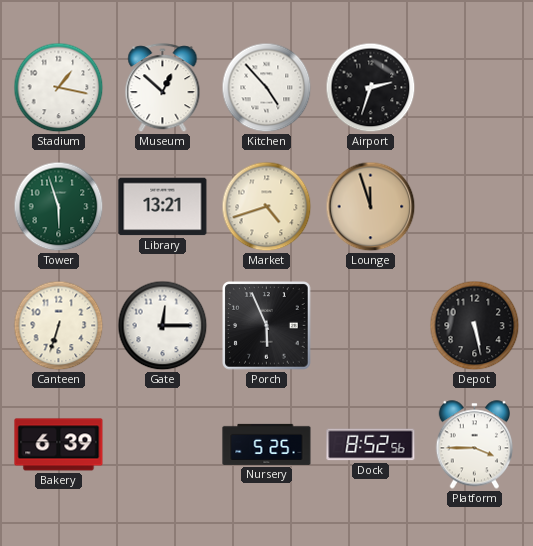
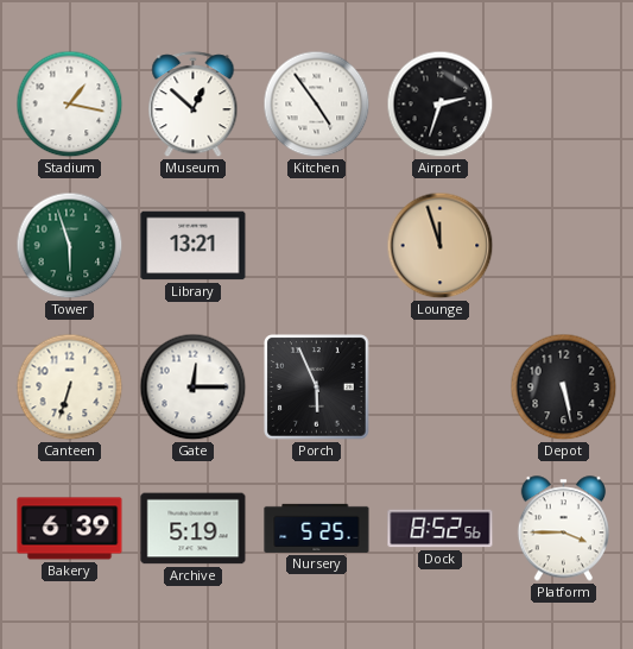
Kitchen: 4:53 -> 4:54
Market: 4:42 -> none
Archive: none -> 5:19
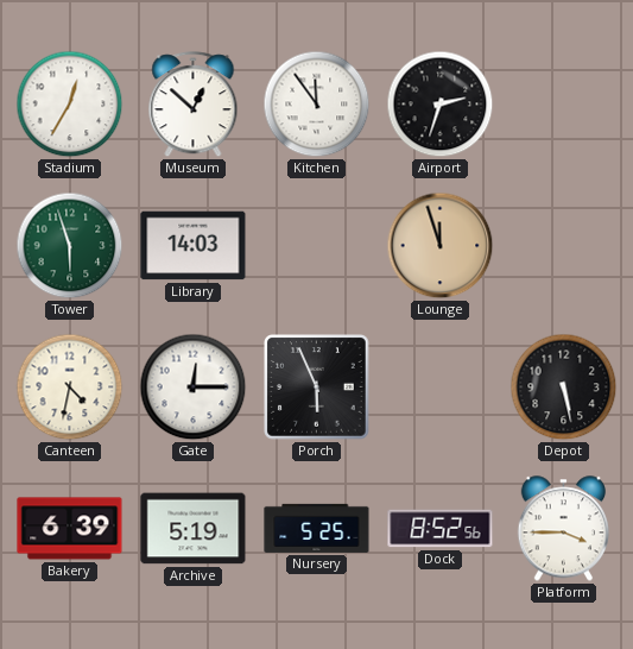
Stadium: 1:17 -> 12:35
Kitchen: 4:54 -> 11:54
Library: 13:21 -> 14:03
Canteen: 6:33 -> 4:32
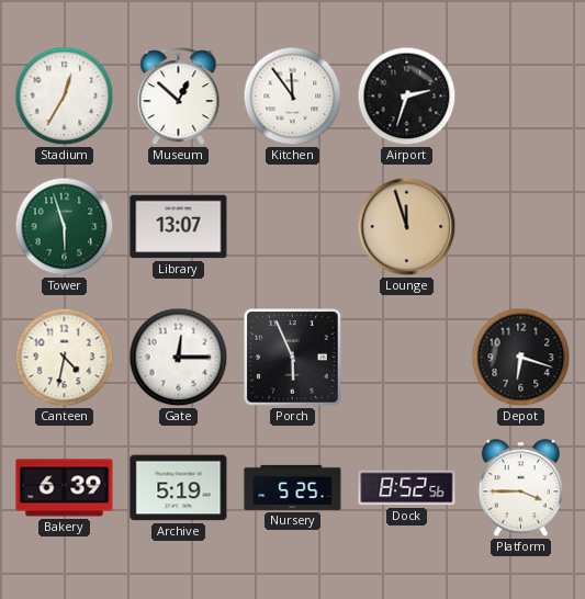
Library: 14:03 -> 13:07
Depot: 5:28 -> 6:18
